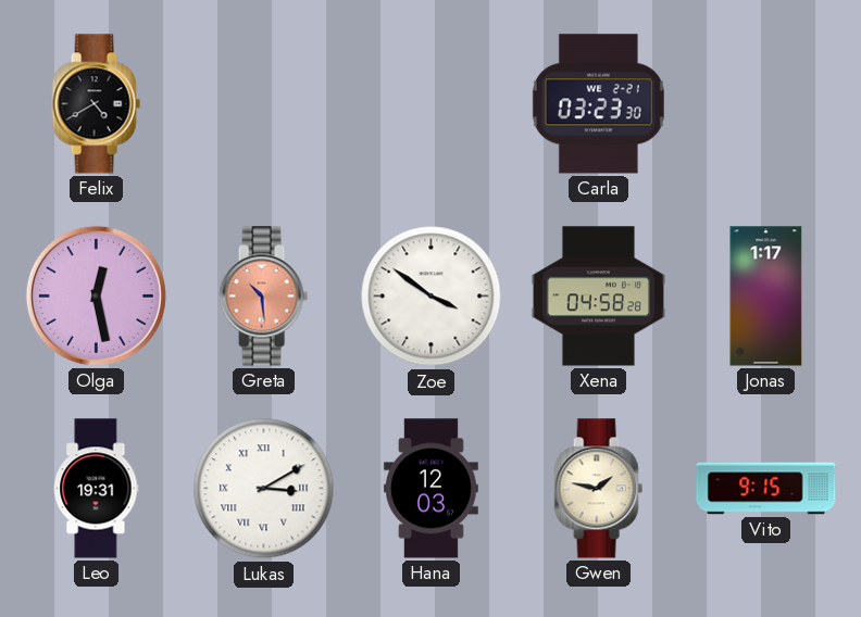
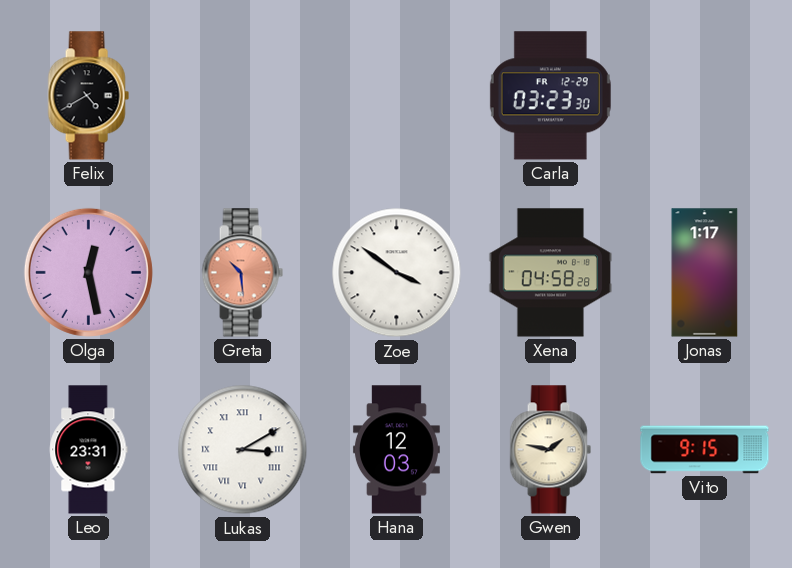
Carla date: WE 2-21 -> FR 12-29
Leo: 19:31 -> 23:31
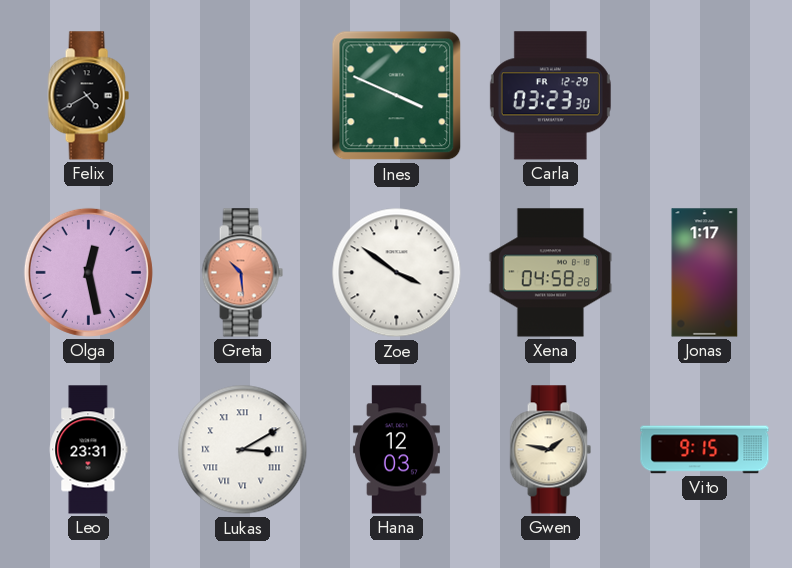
Ines: none -> 3:49
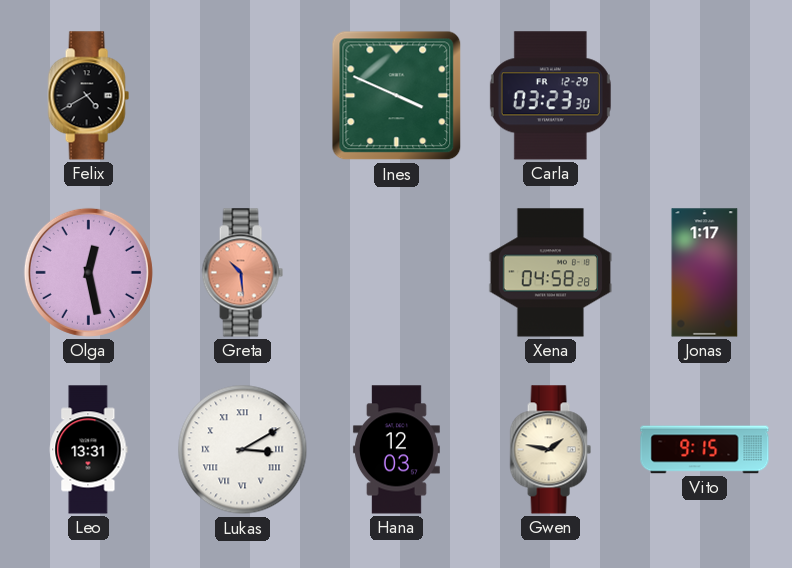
Zoe: 3:51 -> none
Leo: 23:31 -> 13:31
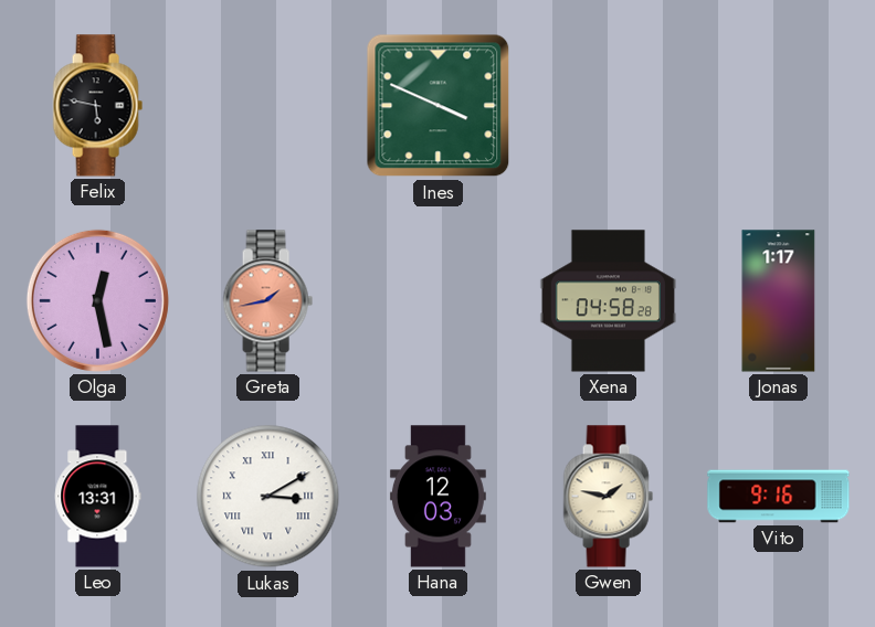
Felix: 4:40 -> 5:47
Carla: 03:23 -> none
Greta: 10:29 -> 1:43
Vito: 9:15 -> 9:16
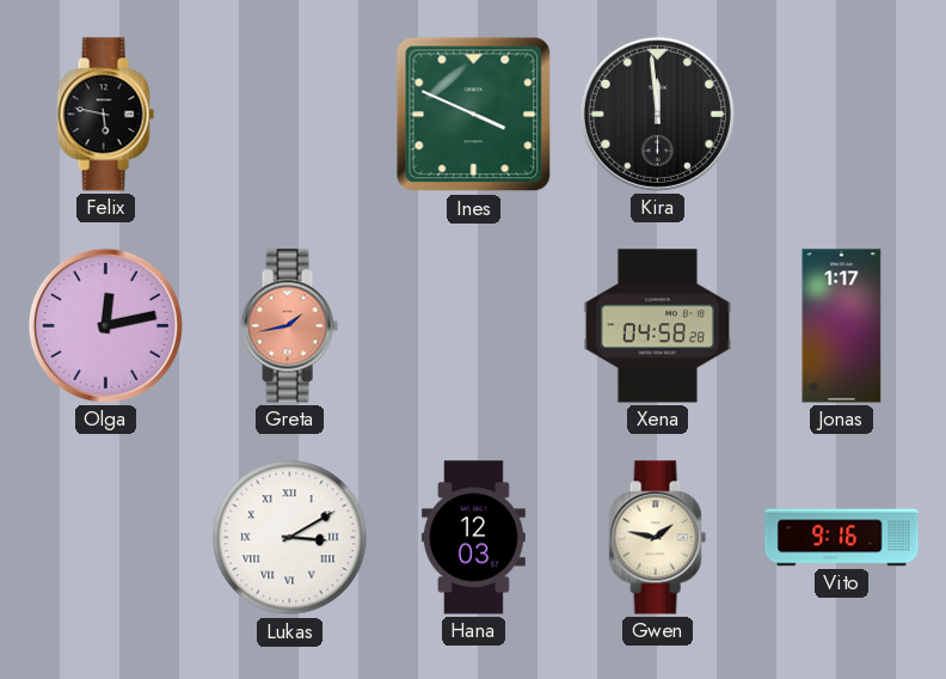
Kira: none -> 11:59
Olga: 12:28 -> 12:13
Leo: 13:31 -> none
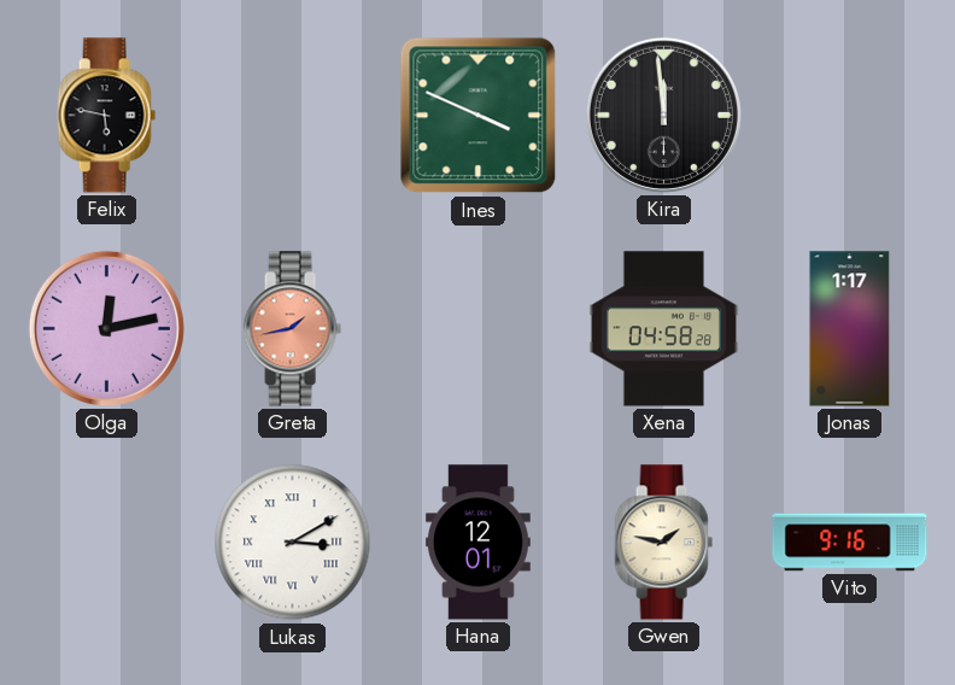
Hana: 12:03 -> 12:01
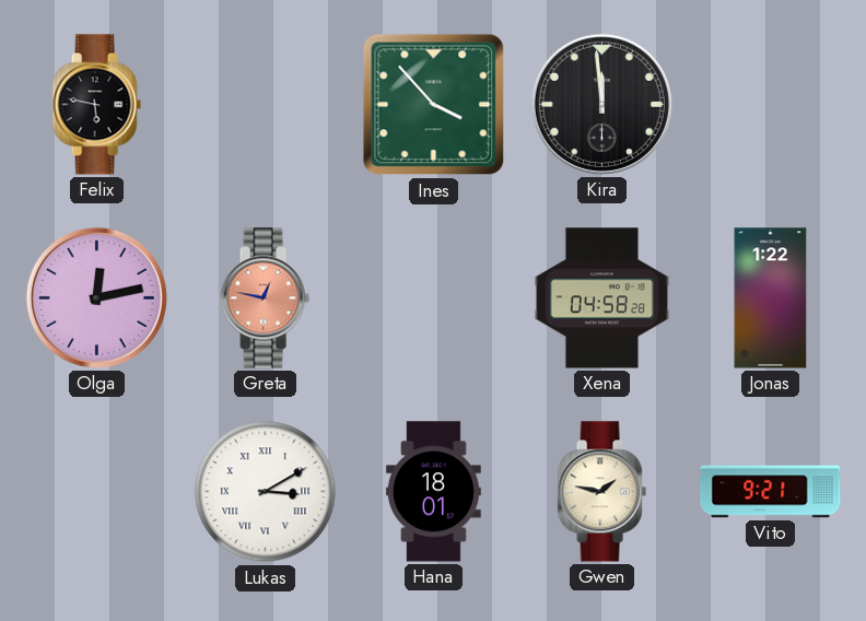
Ines: 3:49 -> 3:53
Greta: 1:43 -> 12:47
Jonas: 1:17 -> 1:22
Hana: 12:01 -> 18:01
Vito: 9:16 -> 9:21
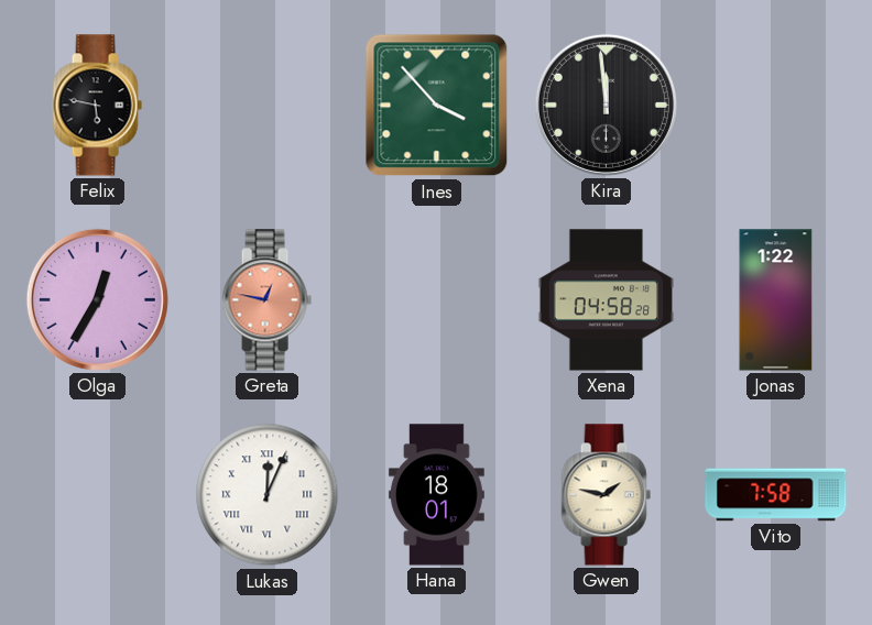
Olga: 12:13 -> 12:35
Lukas: 3:10 -> 12:04
Vito: 9:21 -> 7:58
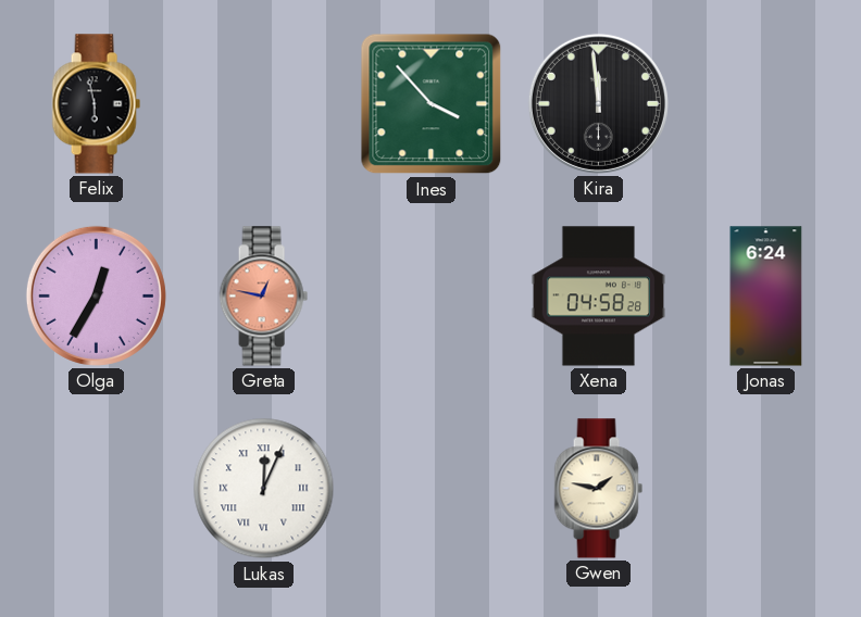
Felix: 5:47 -> 5:58
Jonas: 1:22 -> 6:24
Hana: 18:01 -> none
Vito: 7:58 -> none
